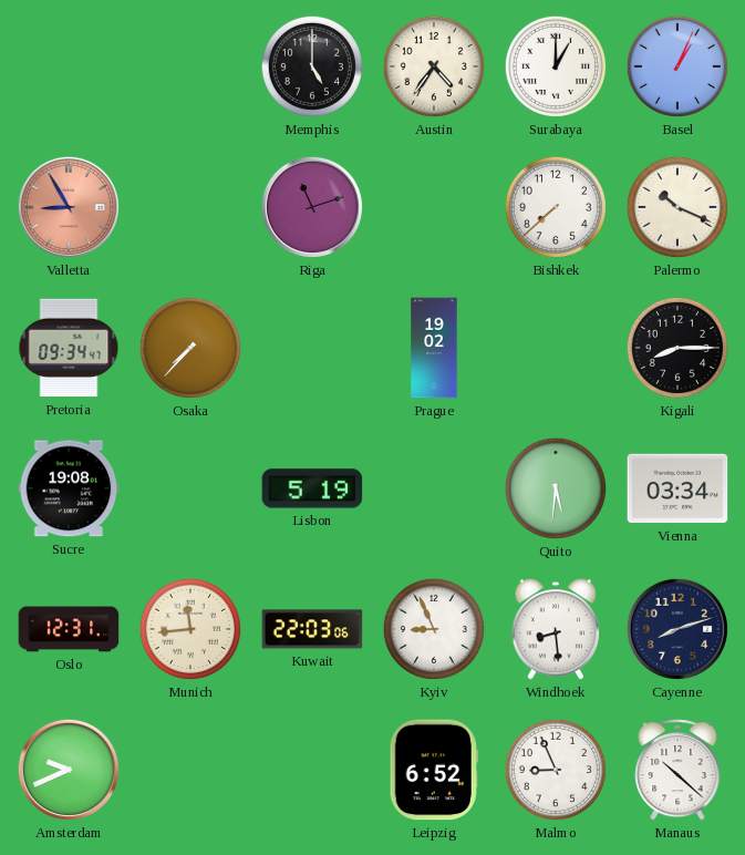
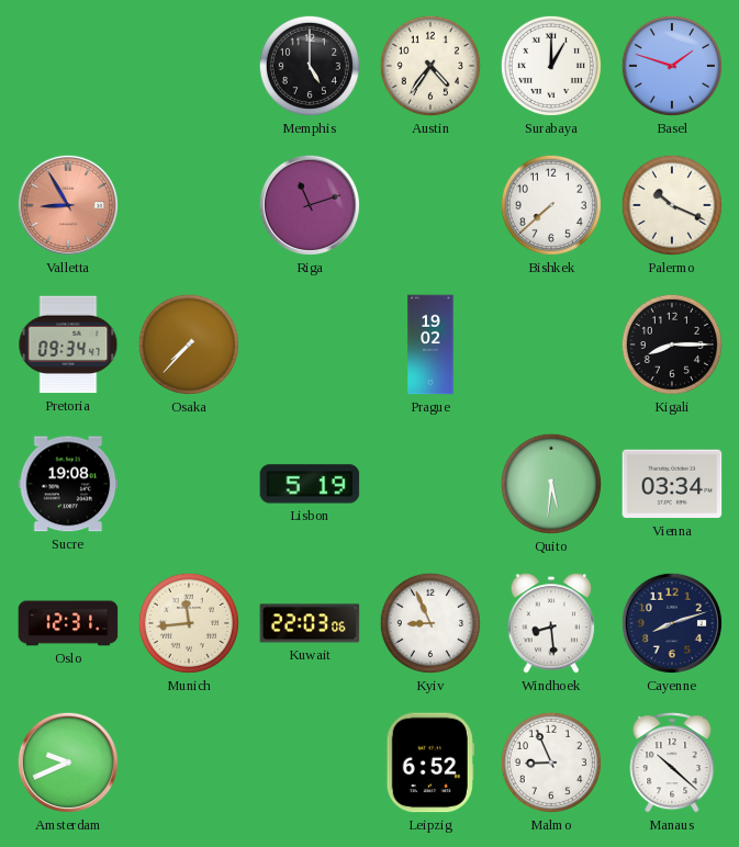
Basel: 1:04 -> 1:48
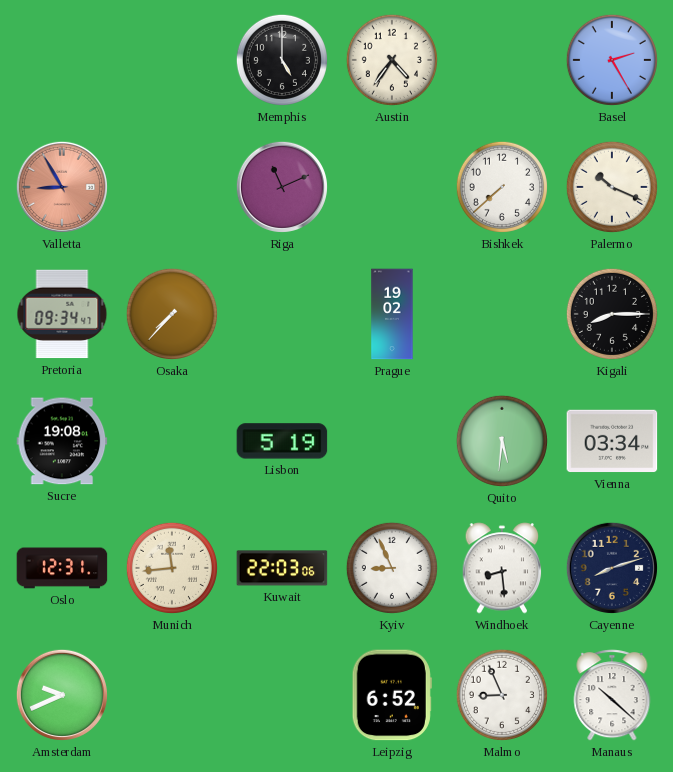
Surabaya: 1:00 -> none
Basel: 1:48 -> 2:25
Riga: 11:12 -> 11:11
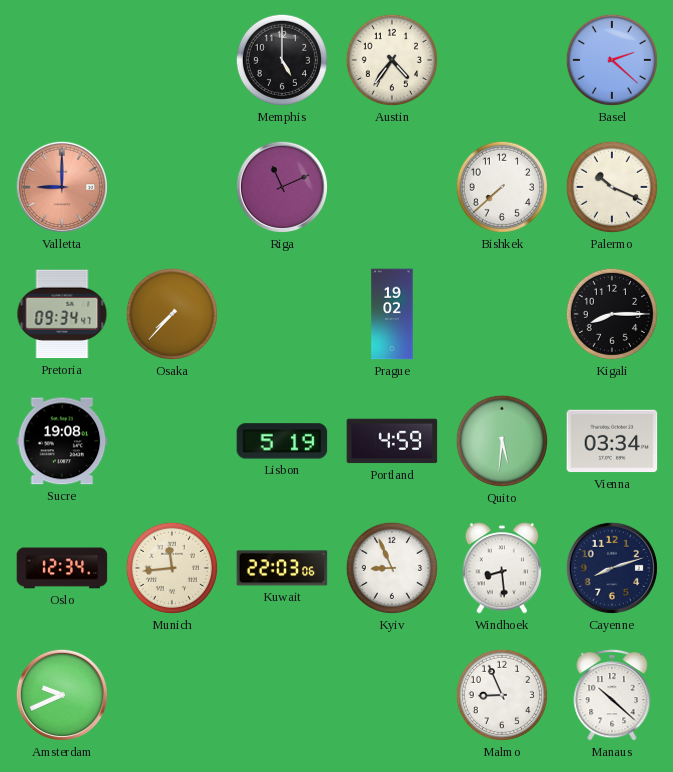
Basel: 2:25 -> 2:22
Valletta: 8:55 -> 9:00
Portland: none -> 4:59
Oslo: 12:31 -> 12:34
Leipzig: 6:52 -> none
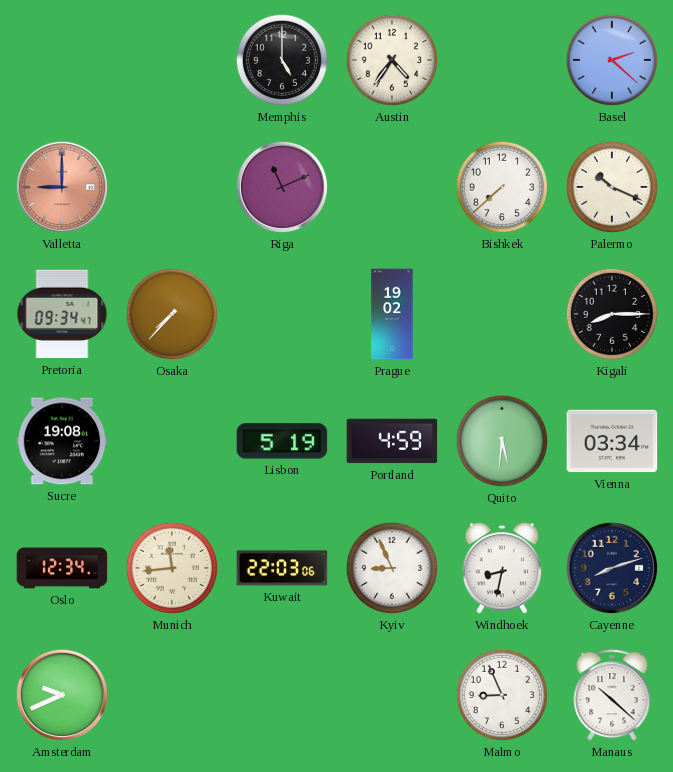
Windhoek: 8:29 -> 8:32
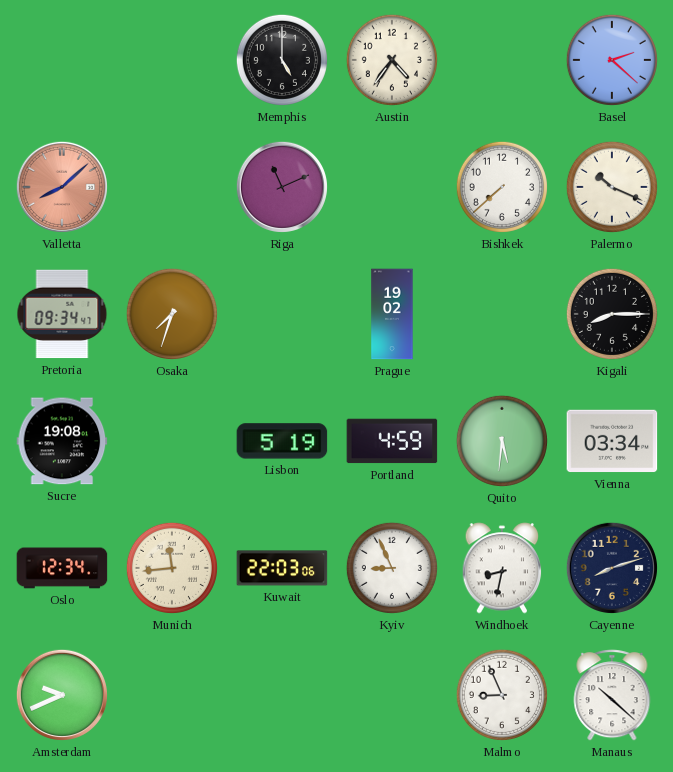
Valletta: 9:00 -> 8:08
Osaka: 7:37 -> 7:33
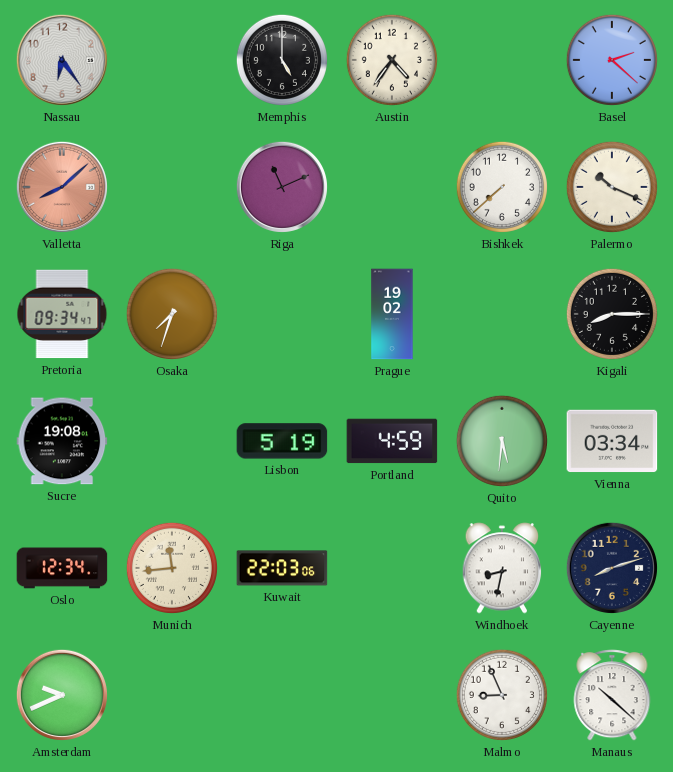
Nassau: none -> 6:24
Kyiv: 8:56 -> none
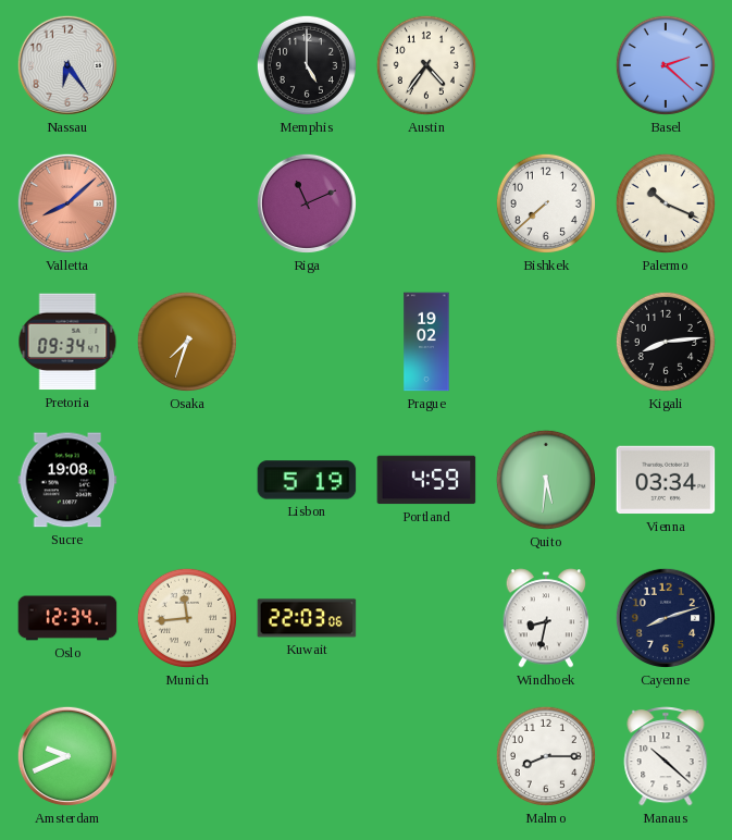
Kigali: 8:15 -> 8:14
Malmo: 8:56 -> 8:15
